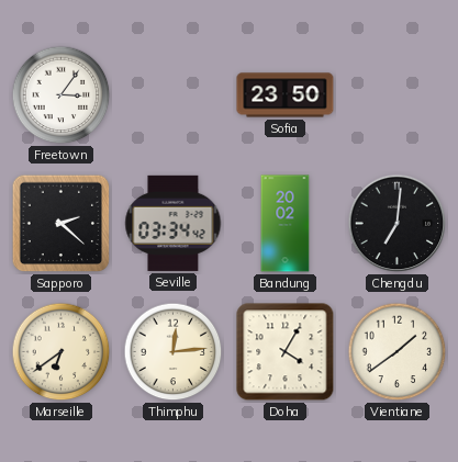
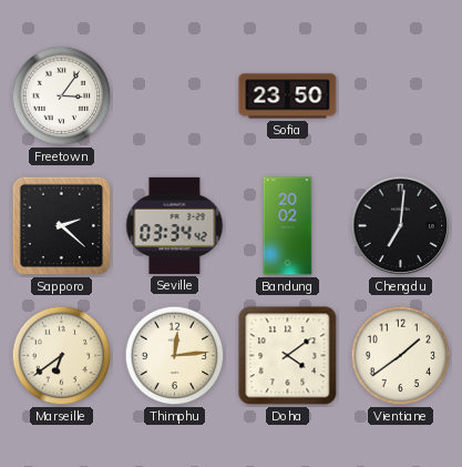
Doha: 4:05 -> 4:09
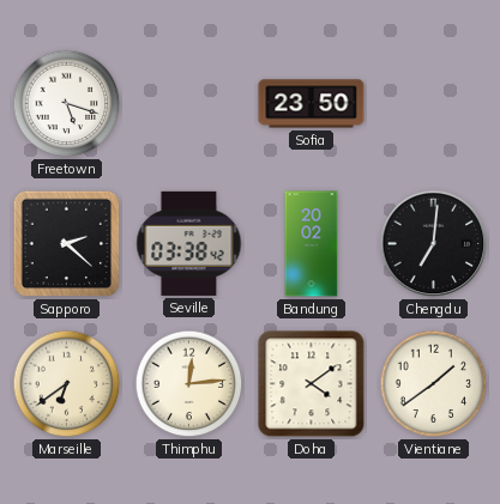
Freetown: 3:06 -> 5:18
Seville: 03:34 -> 03:38
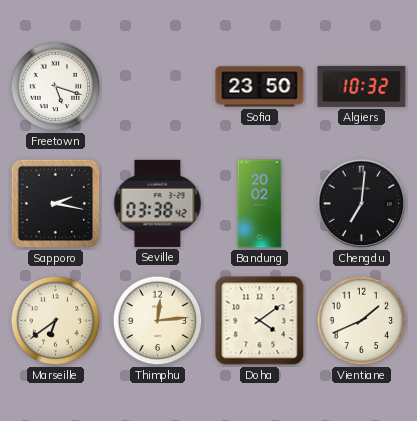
Algiers: none -> 10:32
Sapporo: 2:22 -> 2:17
Vientiane: 1:39 -> 1:41
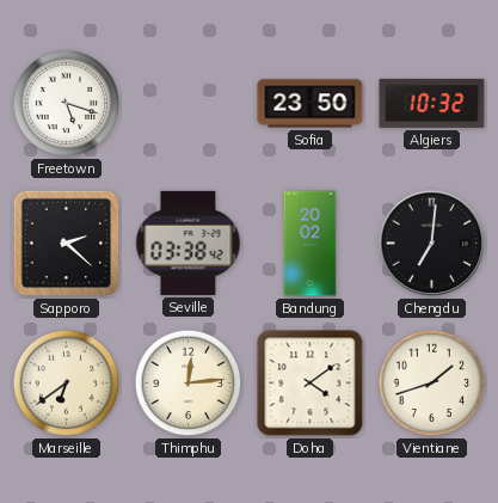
Sapporo: 2:17 -> 2:22
Vientiane: 1:41 -> 1:42
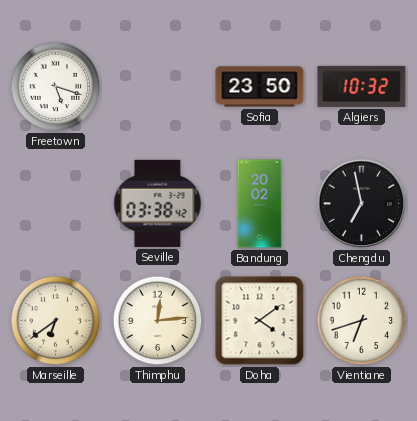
Sapporo: 2:22 -> none
Chengdu: 7:01 -> 6:58
Vientiane: 1:42 -> 6:42
